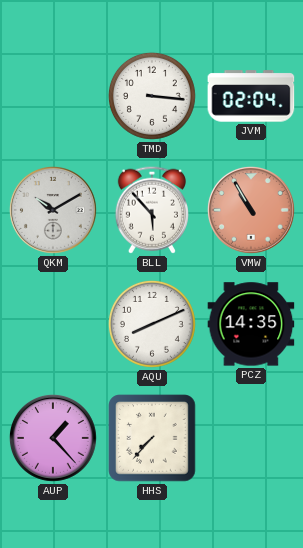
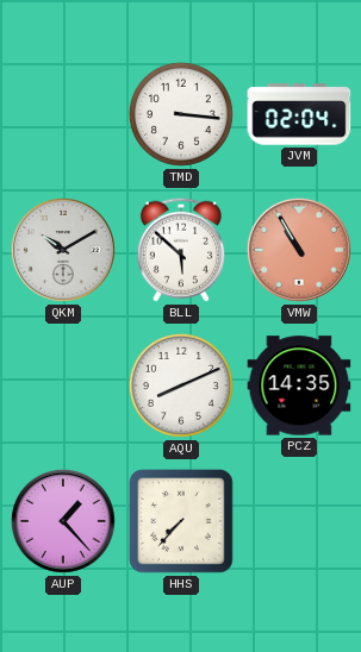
BLL: 5:53 -> 5:52
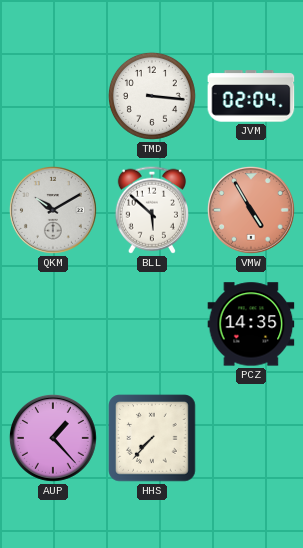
VMW: 10:55 -> 4:55
AQU: 8:11 -> none
